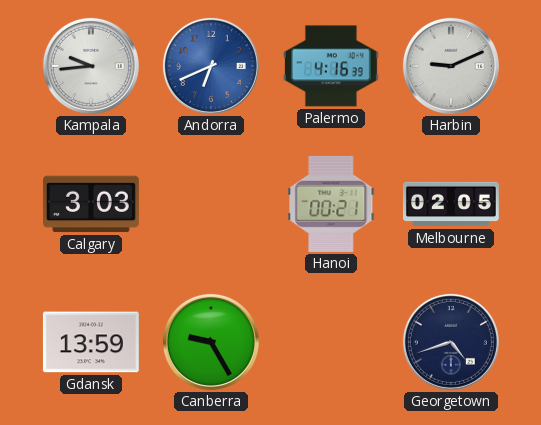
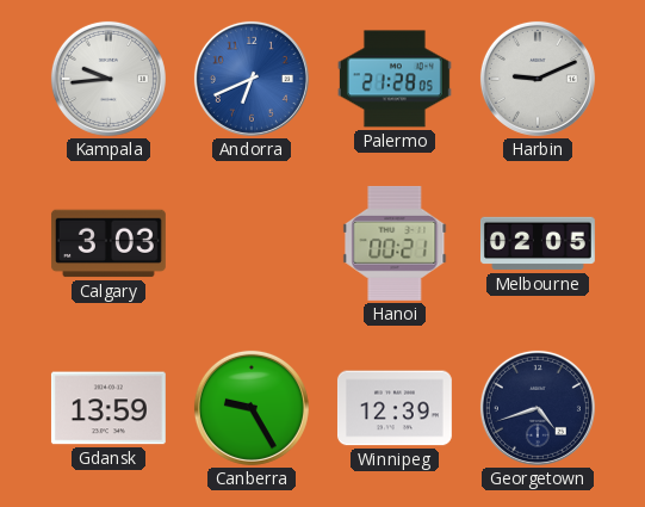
Palermo: 4:16 -> 21:28
Winnipeg: none -> 12:39
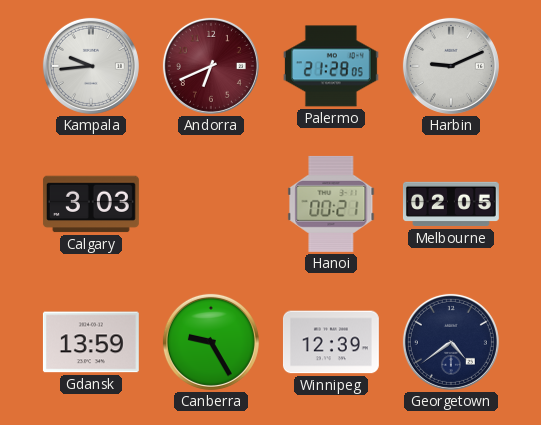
Andorra dial: blue -> burgundy
Georgetown: 4:42 -> 4:39
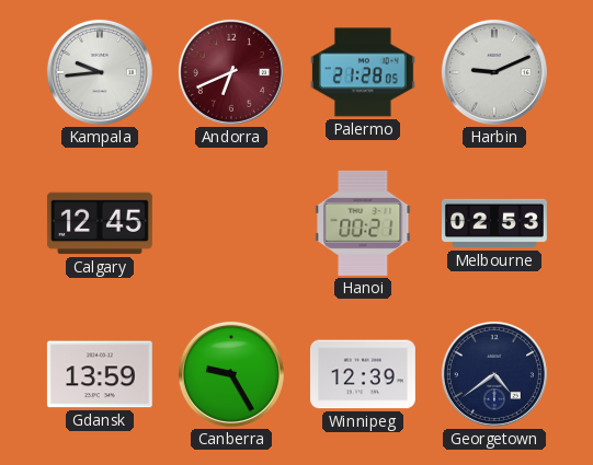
Calgary: 3:03 -> 12:45
Melbourne: 02:05 -> 02:53
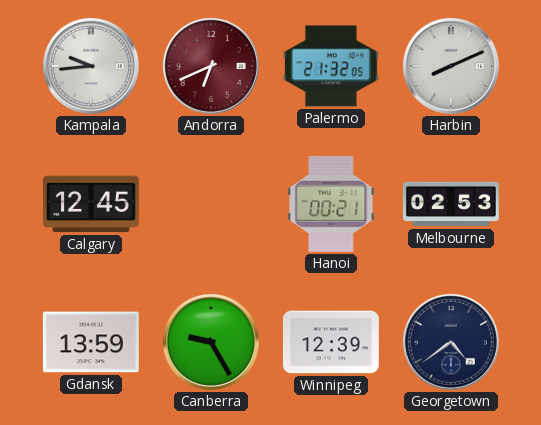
Palermo: 21:28 -> 21:32
Harbin: 9:11 -> 8:11
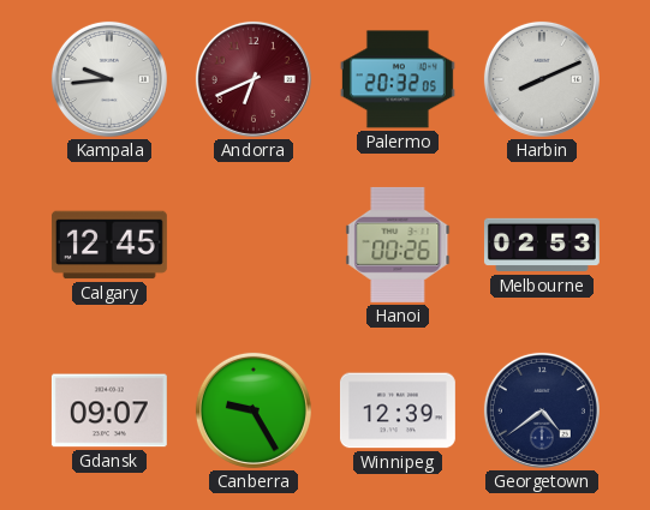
Palermo: 21:32 -> 20:32
Hanoi: 00:21 -> 00:26
Gdansk: 13:59 -> 09:07
